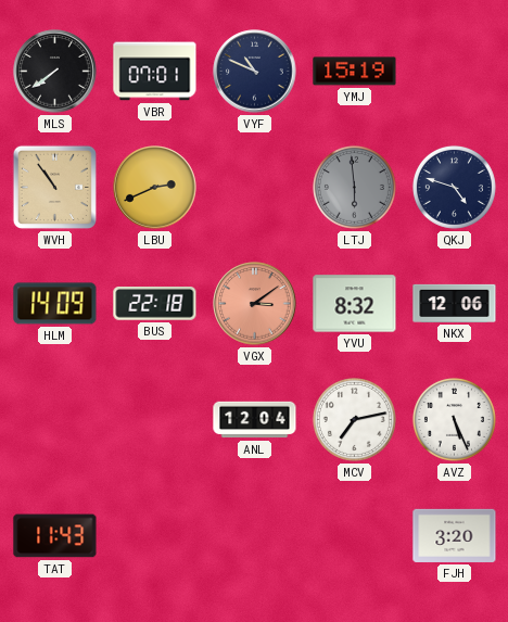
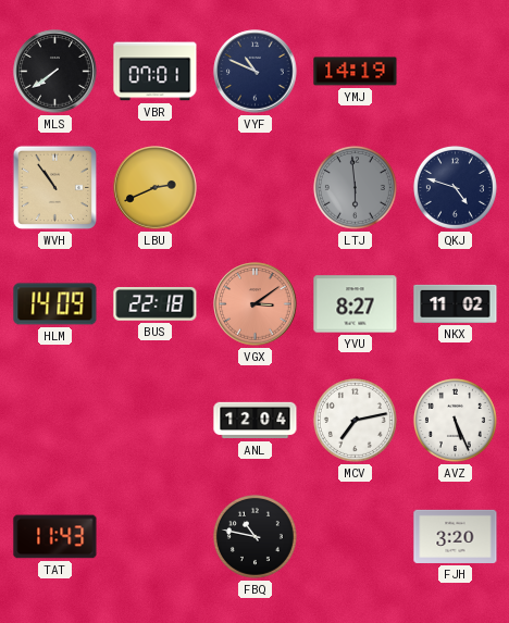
YMJ: 15:19 -> 14:19
YVU: 8:32 -> 8:27
NKX: 12:06 -> 11:02
FBQ: none -> 10:47
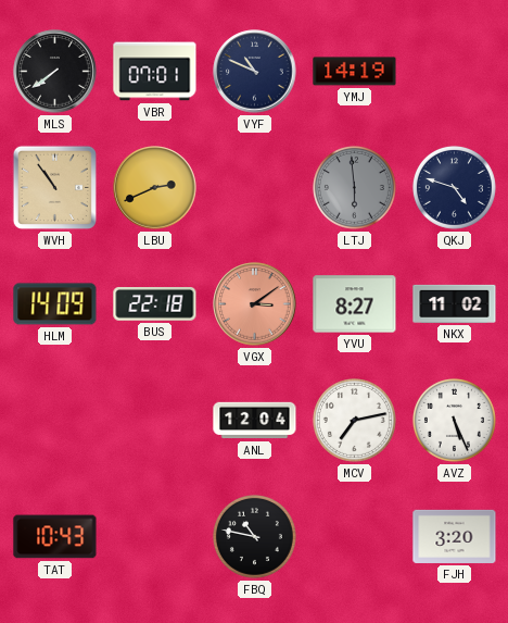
TAT: 11:43 -> 10:43
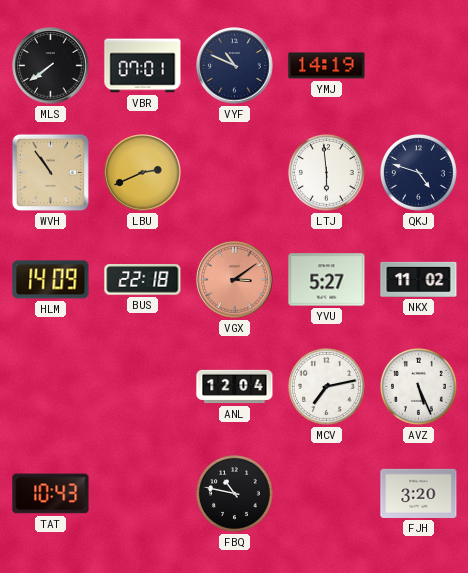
LTJ dial: grey -> white
YVU: 8:27 -> 5:27
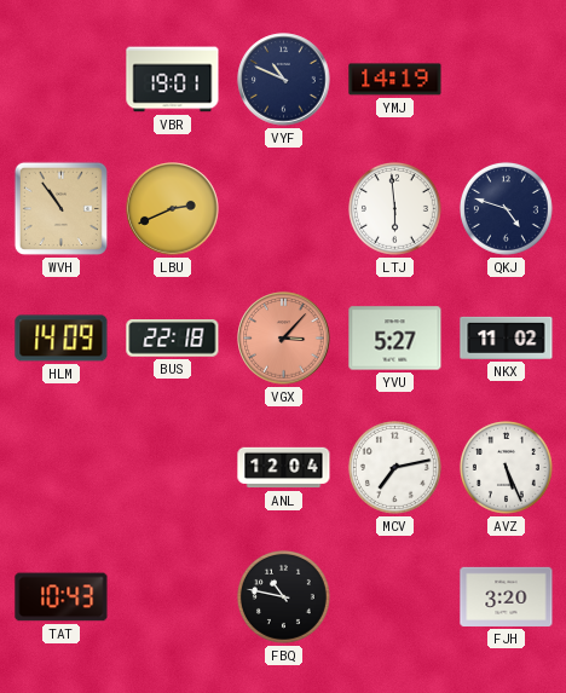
MLS: 7:39 -> none
VBR: 07:01 -> 19:01
VGX: 3:09 -> 3:07
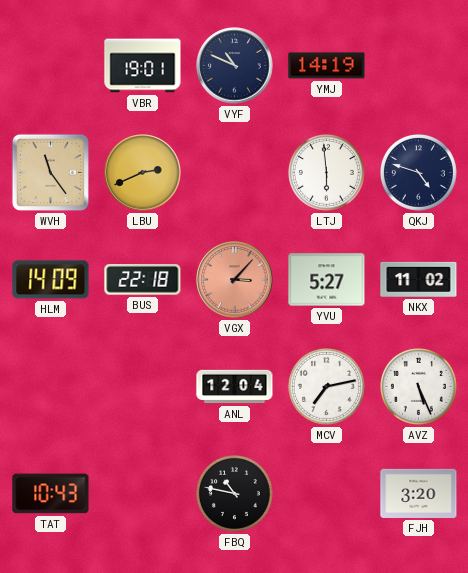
WVH: 10:54 -> 11:24
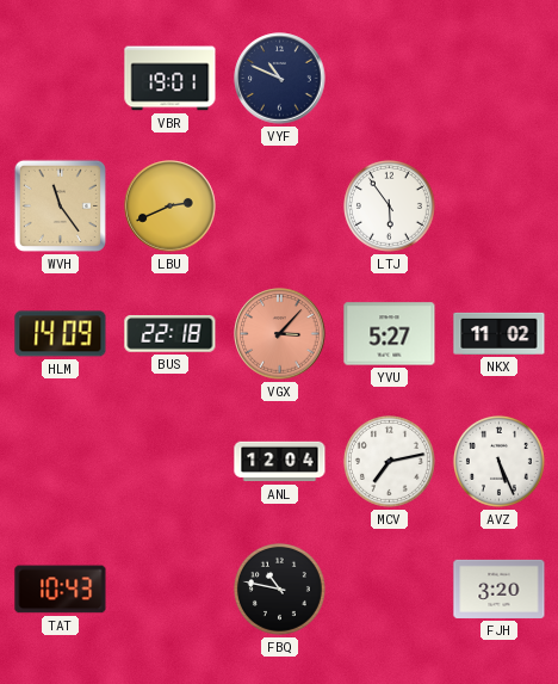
YMJ: 14:19 -> none
LTJ: 5:59 -> 5:54
QKJ: 4:48 -> none
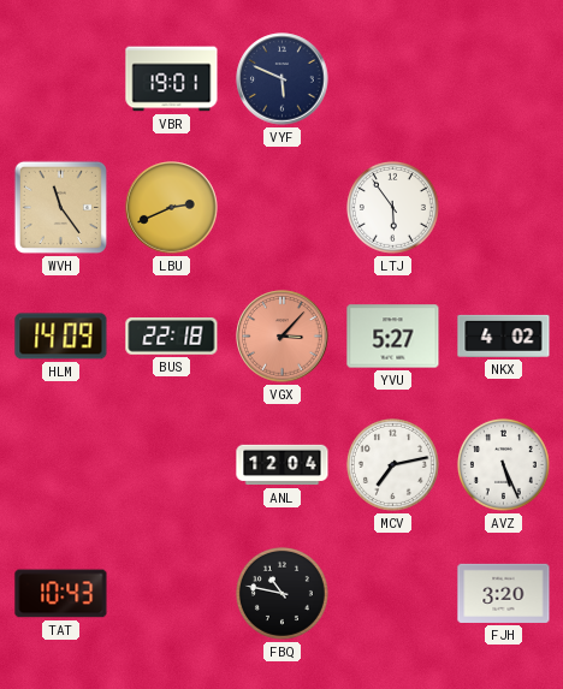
VYF: 10:49 -> 5:49
NKX: 11:02 -> 4:02
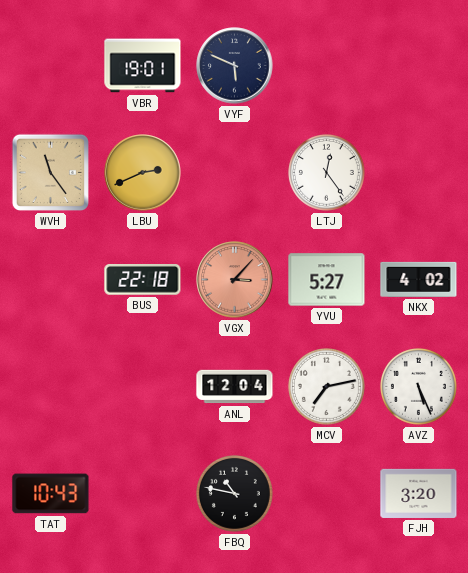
LTJ: 5:54 -> 12:24
HLM: 14:09 -> none
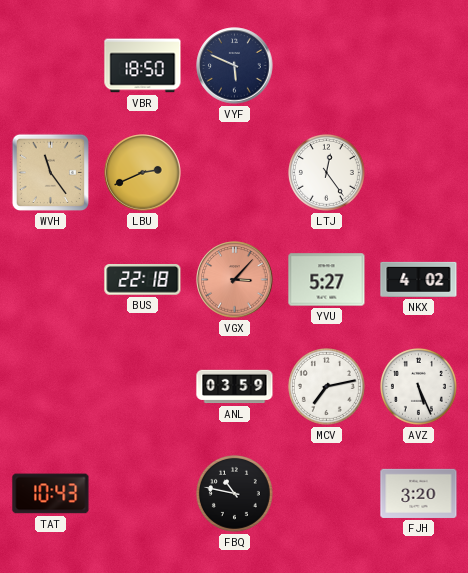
VBR: 19:01 -> 18:50
ANL: 12:04 -> 03:59
